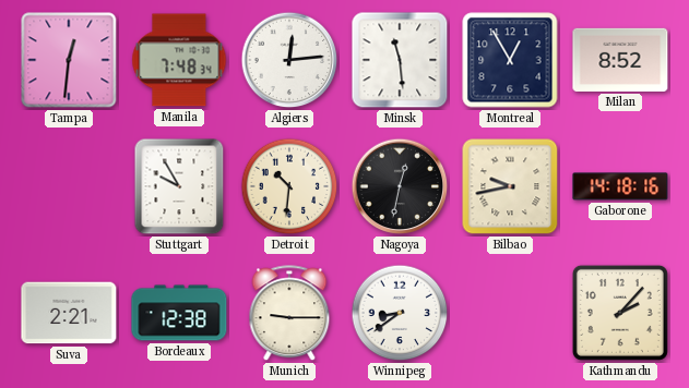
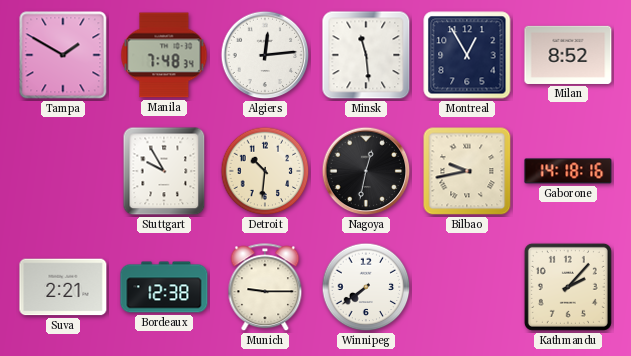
Tampa: 12:31 -> 1:50
Winnipeg: 8:39 -> 7:39
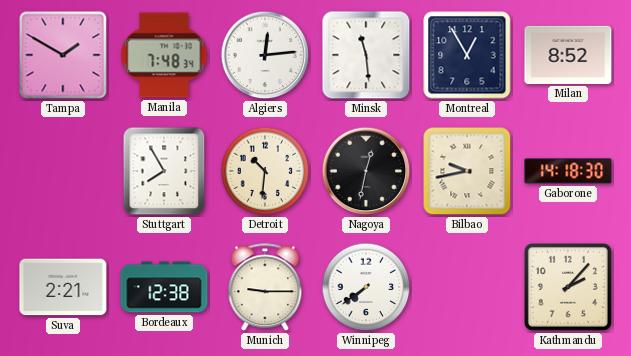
Stuttgart: 9:55 -> 7:55
Gaborone: 14:18:16 -> 14:18:30
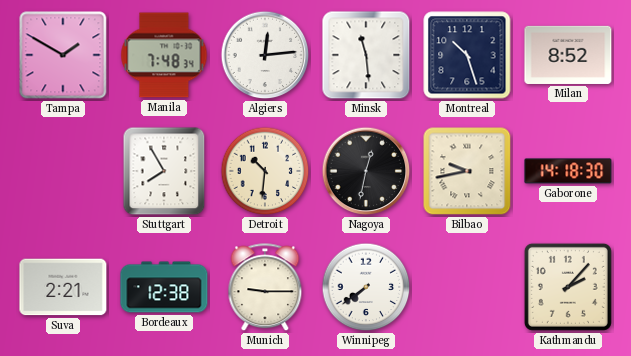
Montreal: 12:55 -> 10:27
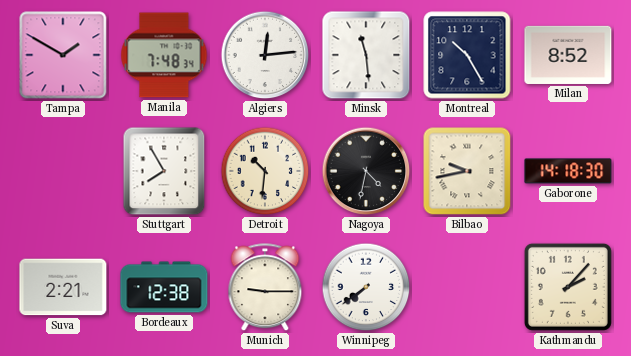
Montreal: 10:27 -> 10:25
Nagoya: 12:32 -> 4:32
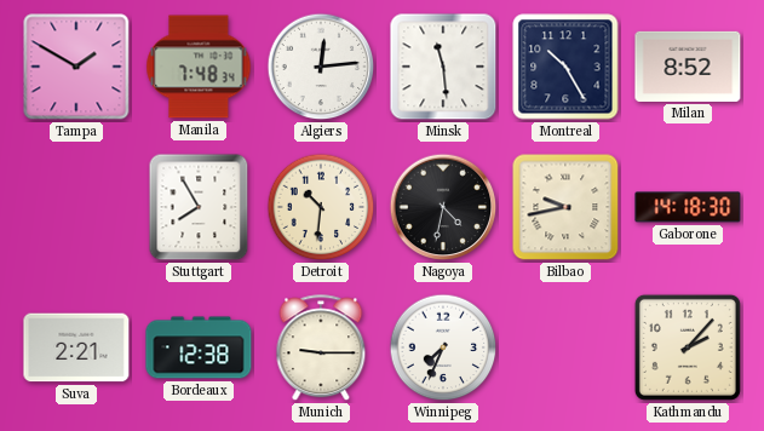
Winnipeg: 7:39 -> 7:34
